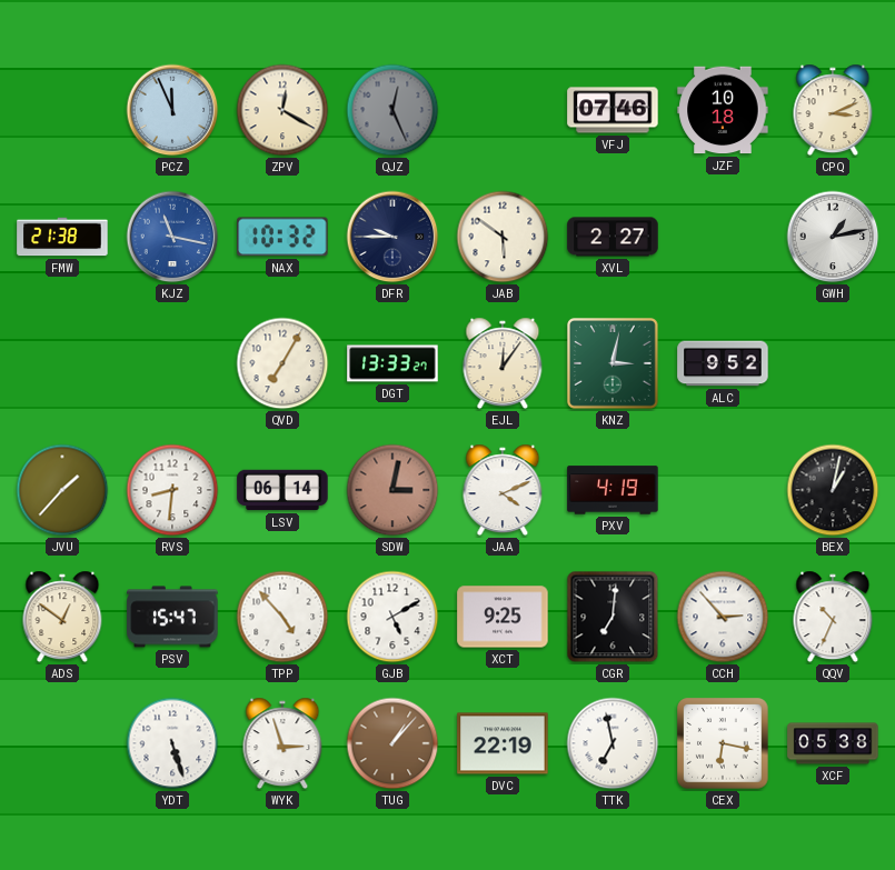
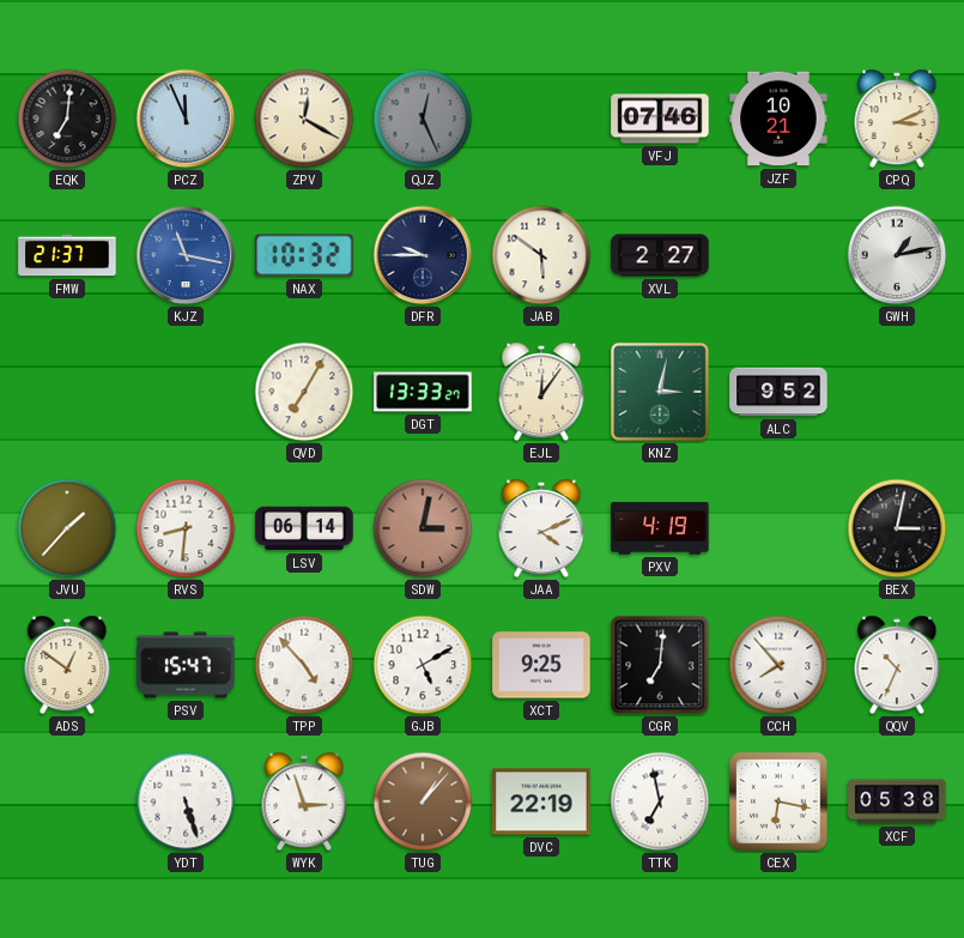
EQK: none -> 7:01
JZF: 10:18 -> 10:21
FMW: 21:38 -> 21:37
BEX: 1:02 -> 3:02
CCH: 2:53 -> 7:53
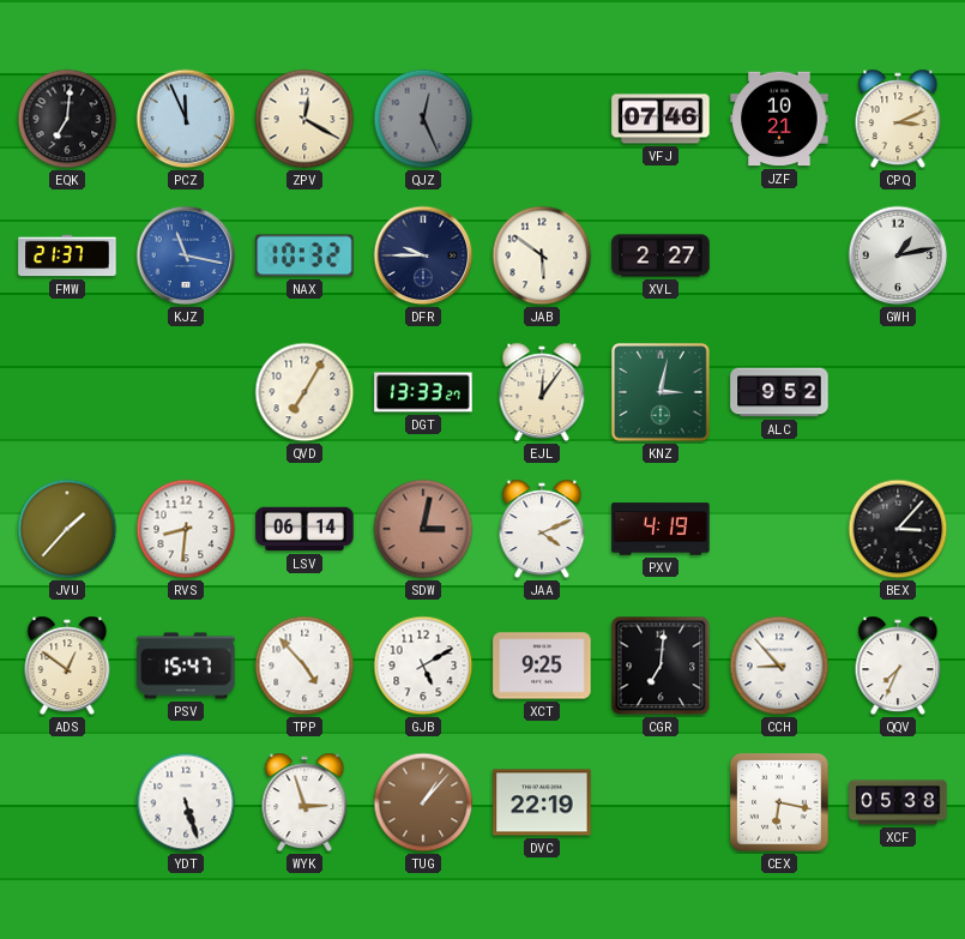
BEX: 3:02 -> 3:07
CCH: 7:53 -> 8:53
QQV: 10:34 -> 7:34
TTK: 6:58 -> none
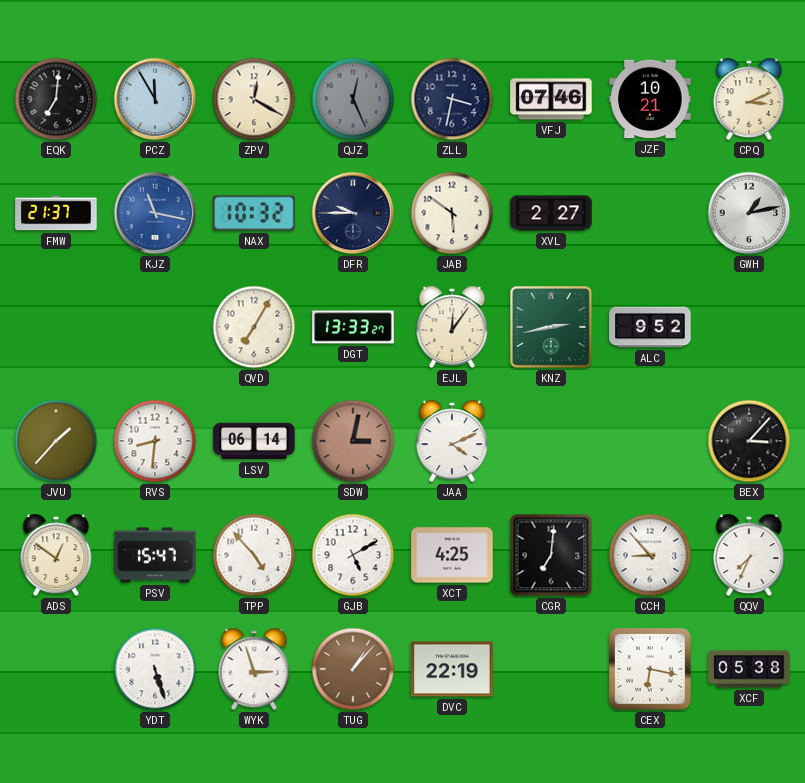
PCZ: 11:56 -> 11:55
ZLL: none -> 3:32
KNZ: 3:02 -> 2:43
PXV: 4:19 -> none
XCT: 9:25 -> 4:25
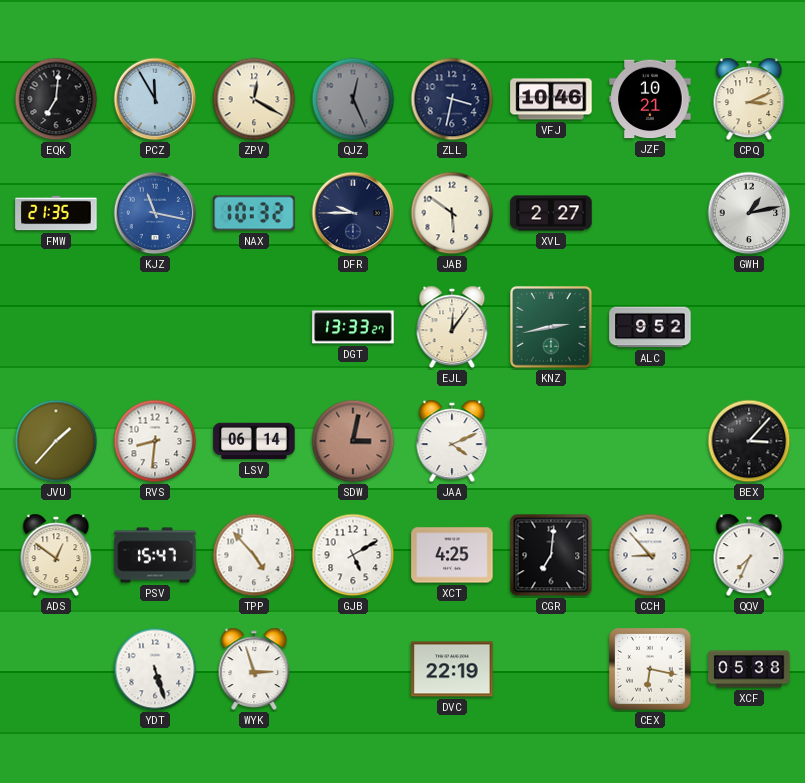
VFJ: 07:46 -> 10:46
FMW: 21:37 -> 21:35
QVD: 7:05 -> none
TUG: 1:07 -> none
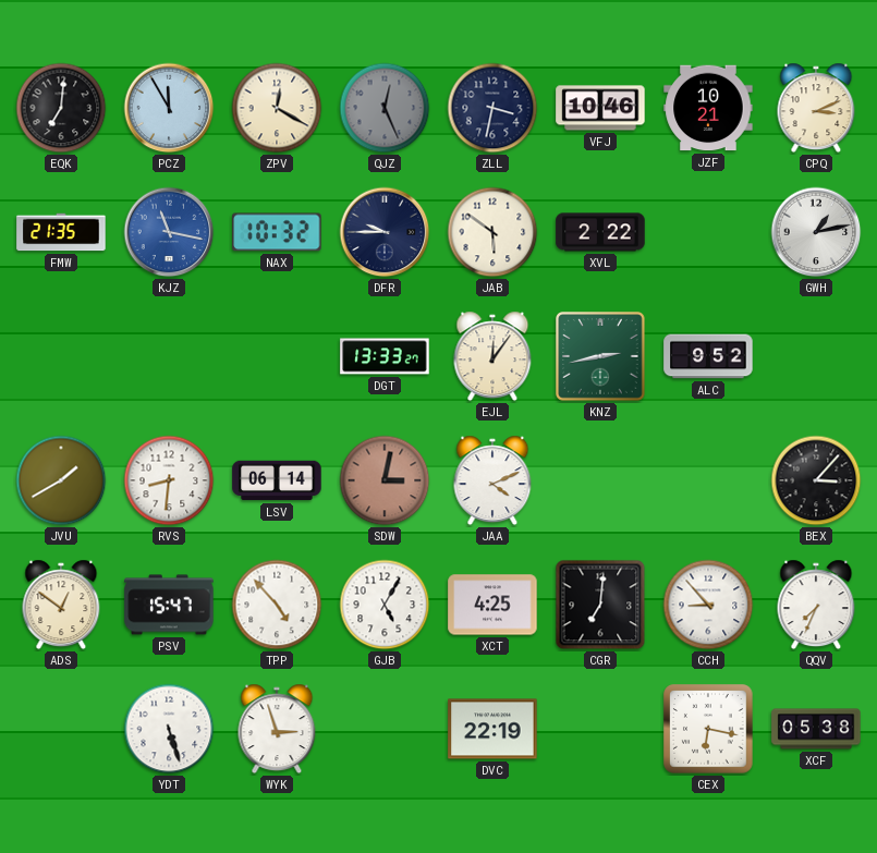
XVL: 2:27 -> 2:22
JVU: 1:37 -> 1:40
GJB: 5:10 -> 5:05
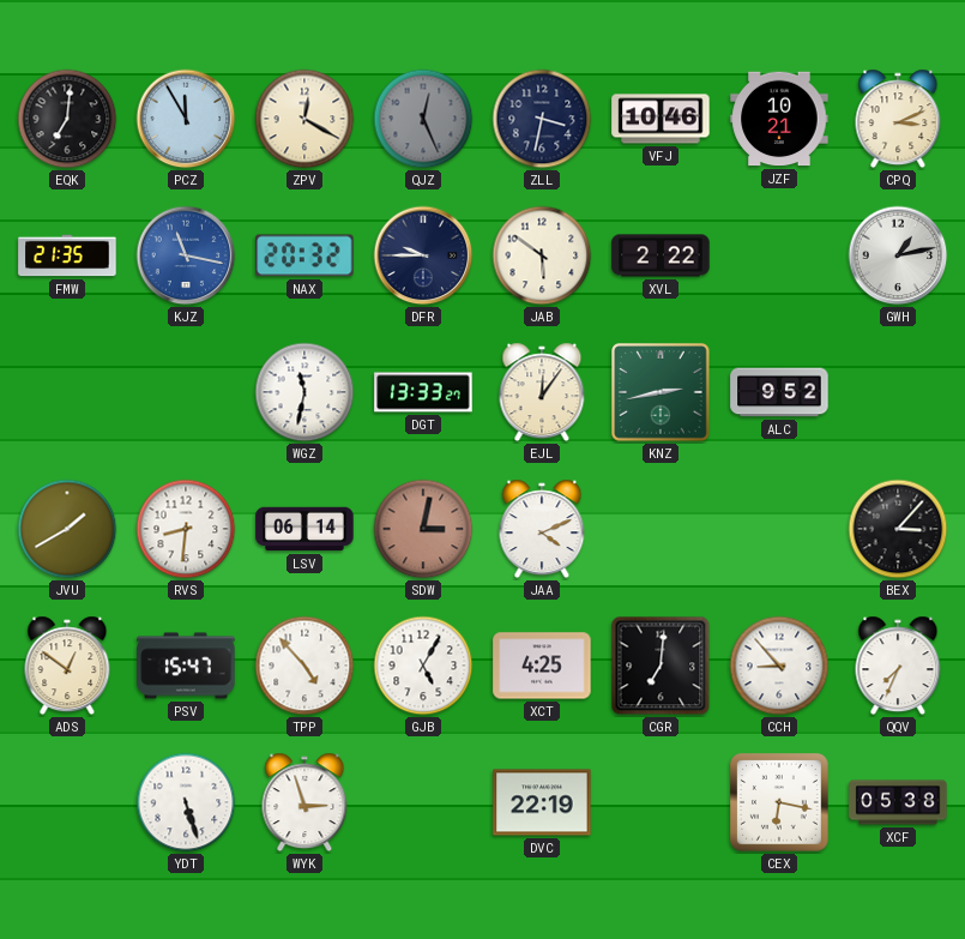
NAX: 10:32 -> 20:32
WGZ: none -> 11:32
